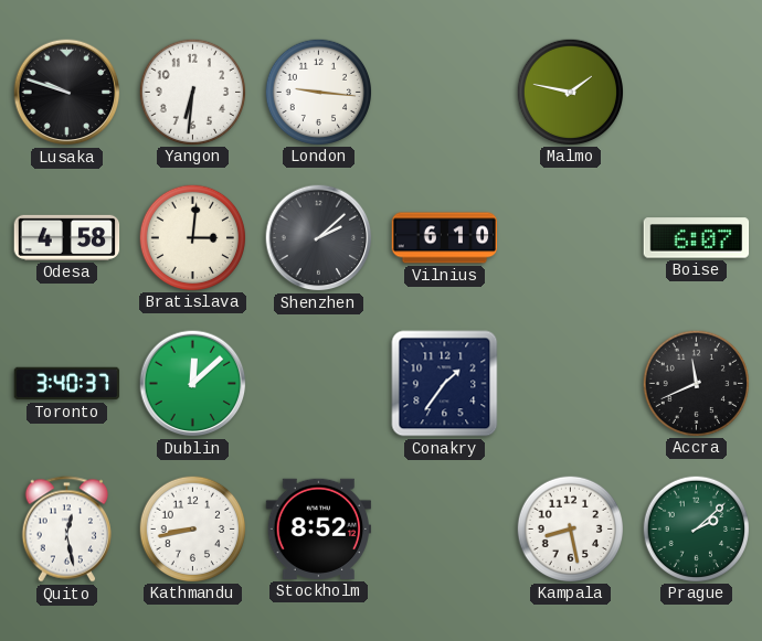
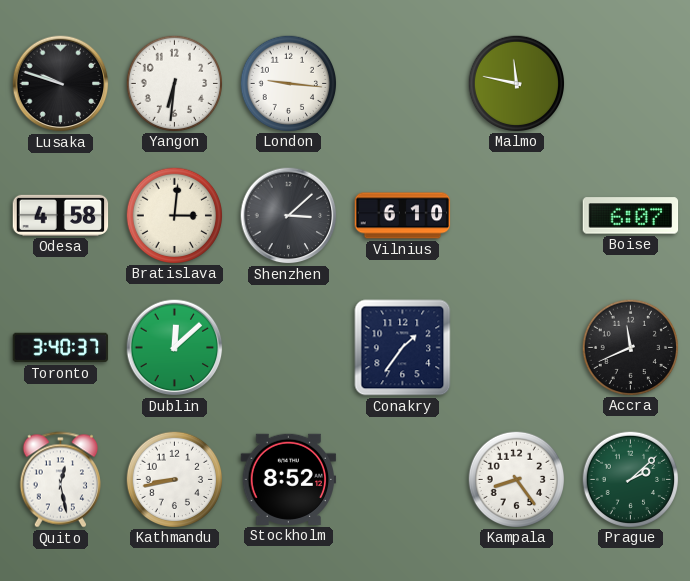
Malmo: 1:47 -> 11:47
Shenzhen: 2:08 -> 3:08
Kampala: 8:28 -> 8:24
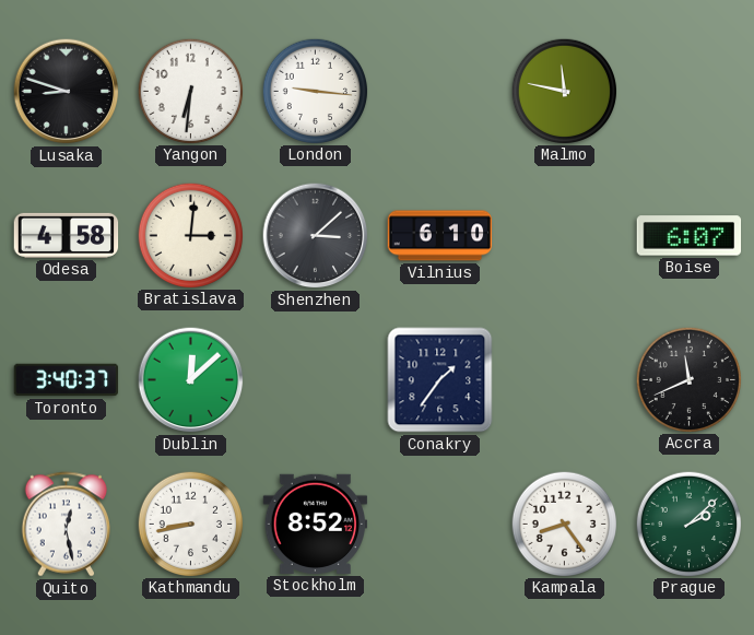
Lusaka: 9:48 -> 8:48
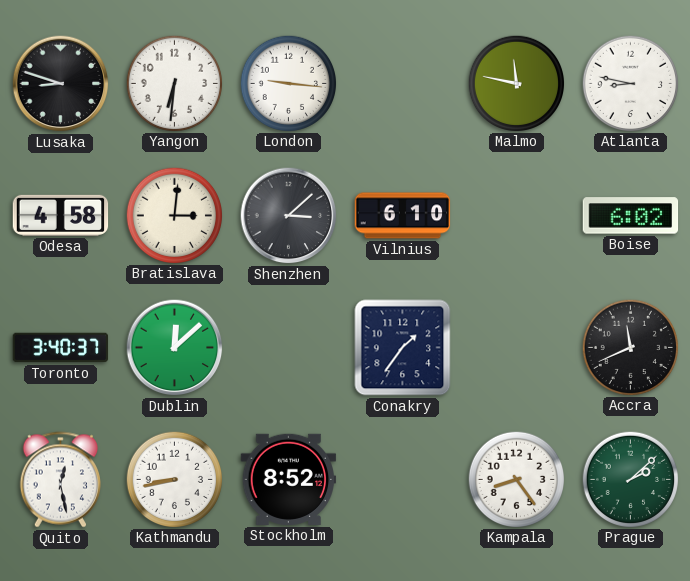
Atlanta: none -> 8:47
Boise: 6:07 -> 6:02
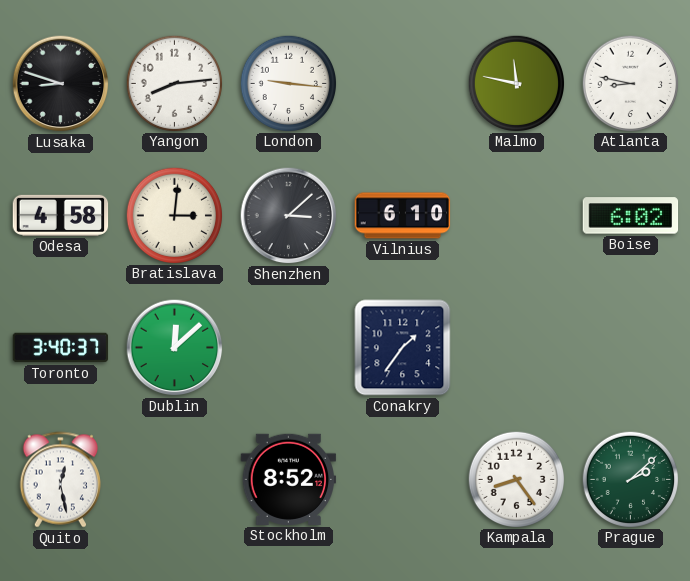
Yangon: 6:31 -> 8:14
Accra: 11:41 -> none
Kathmandu: 8:43 -> none
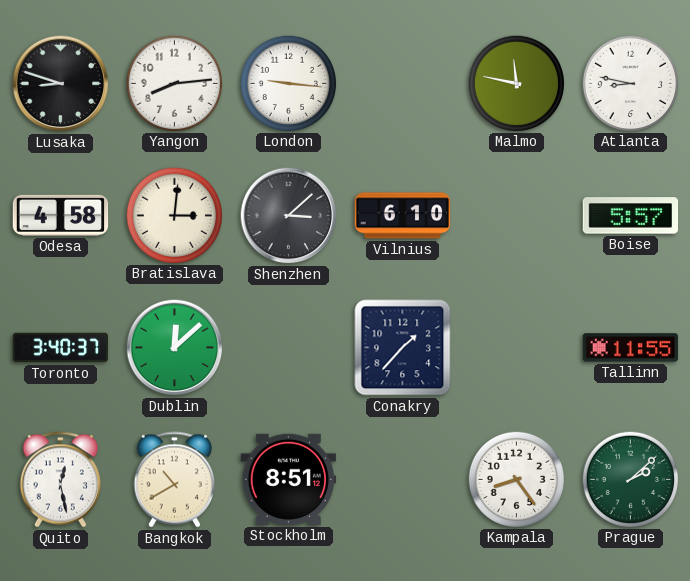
Boise: 6:02 -> 5:57
Conakry: 1:36 -> 1:37
Tallinn: none -> 11:55
Bangkok: none -> 10:40
Stockholm: 8:52 -> 8:51
